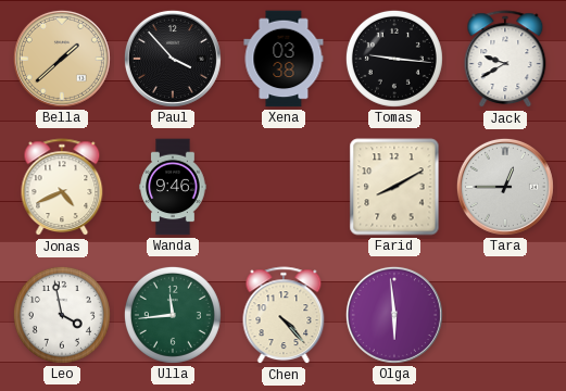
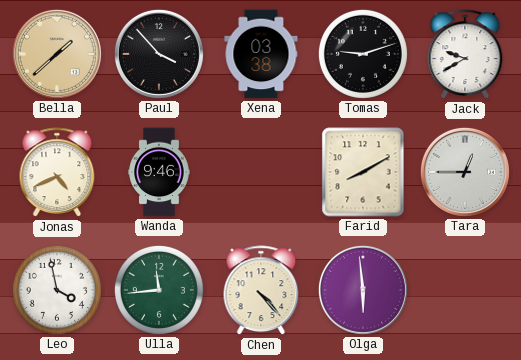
Tomas: 9:16 -> 9:12
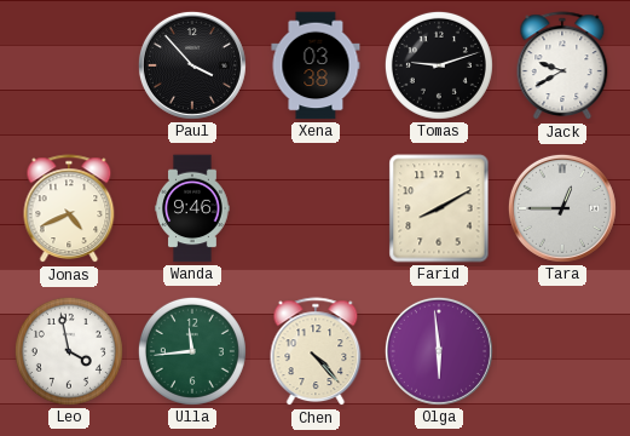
Bella: 1:38 -> none
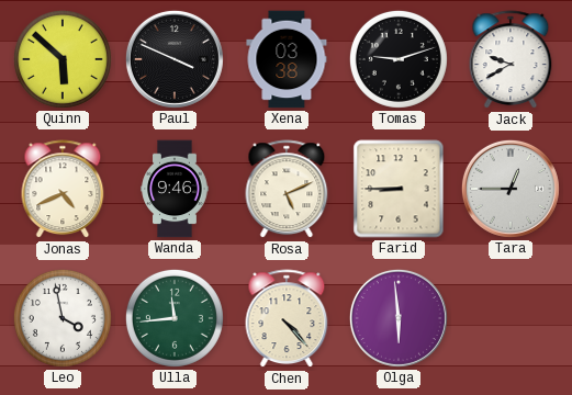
Quinn: none -> 5:52
Paul: 3:53 -> 3:49
Rosa: none -> 5:11
Farid: 8:10 -> 8:45
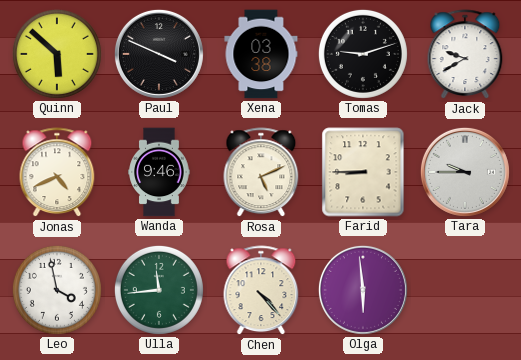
Tara: 12:45 -> 9:45
